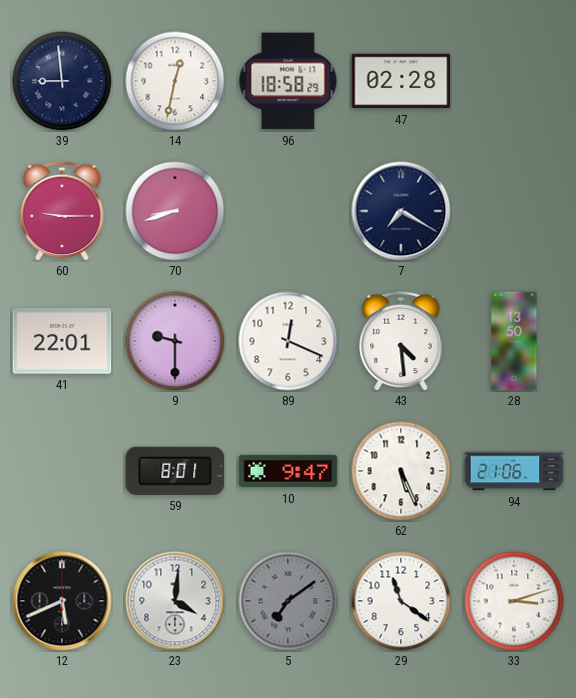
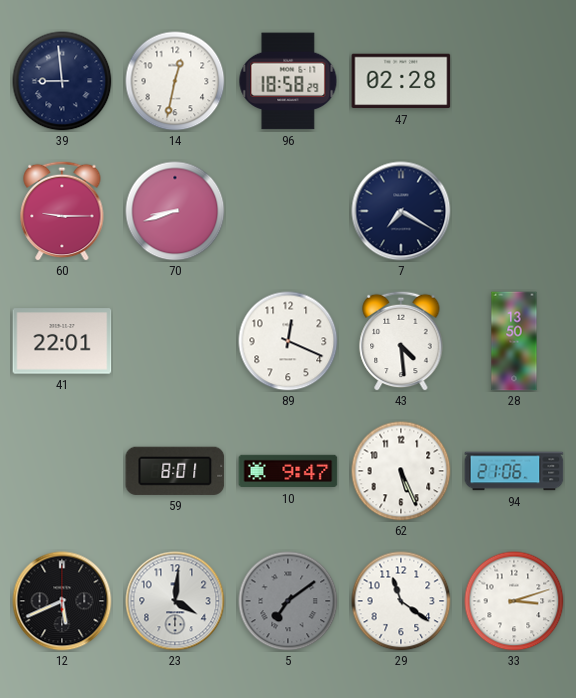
9: 9:30 -> none
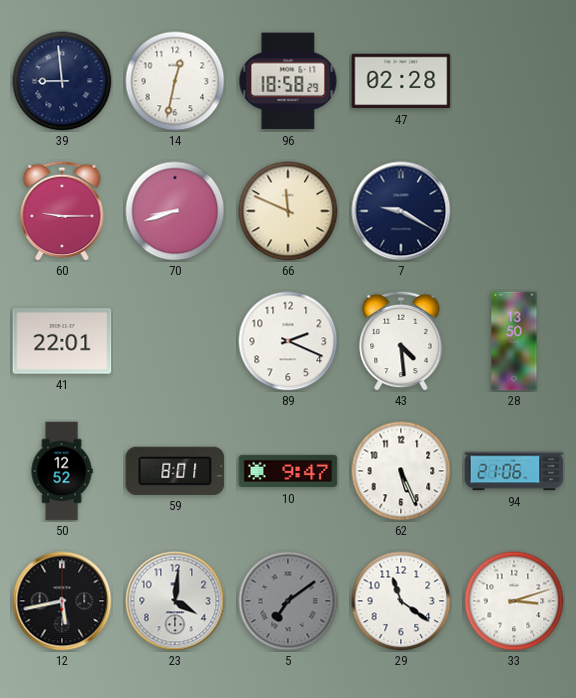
66: none -> 11:49
7: 7:20 -> 9:20
89: 12:19 -> 2:19
50: none -> 12:52
12: 5:41 -> 5:43
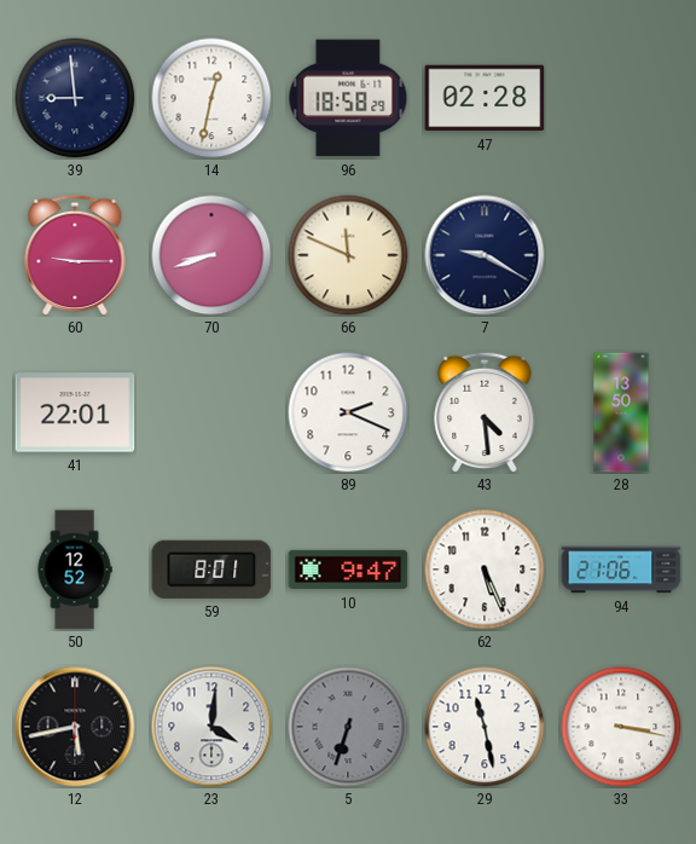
5: 7:09 -> 6:33
29: 11:21 -> 11:28
33: 3:12 -> 3:17
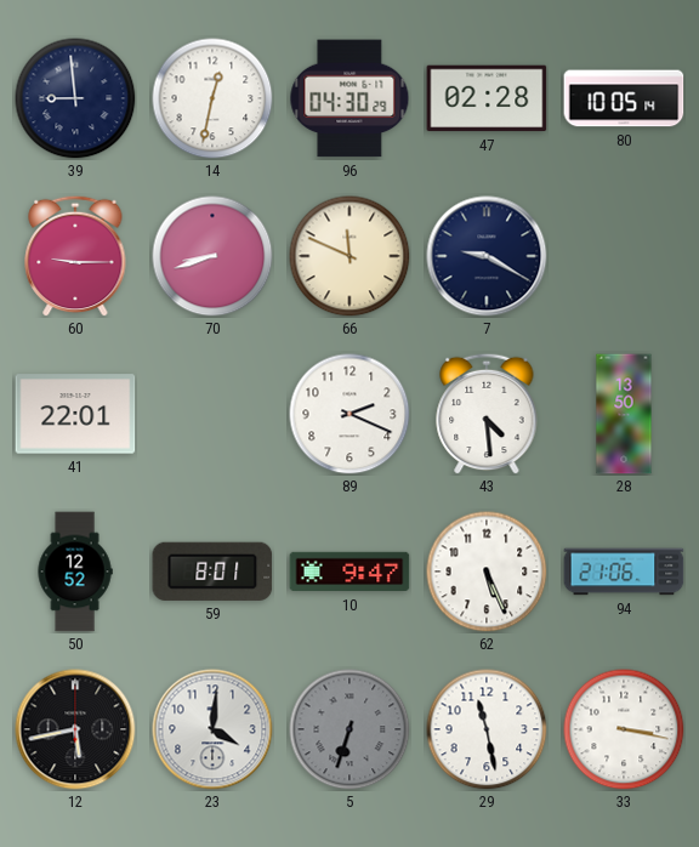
96: 18:58 -> 04:30
80: none -> 10:05
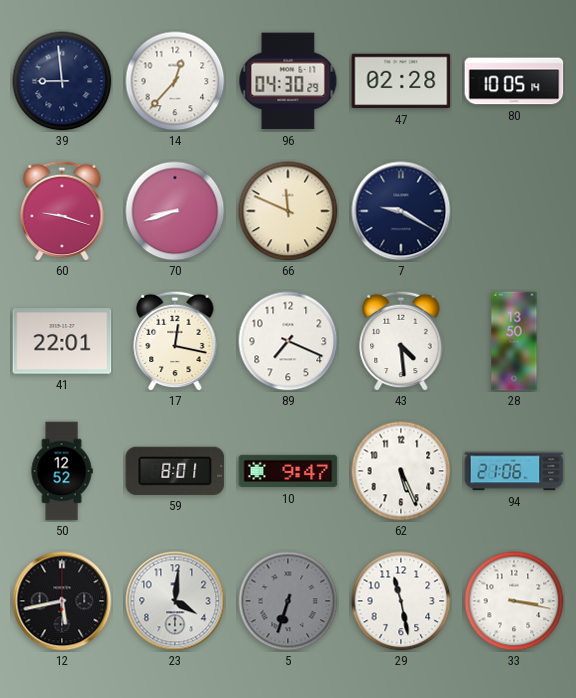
14: 12:32 -> 12:37
60: 9:15 -> 9:18
17: none -> 12:17
89: 2:19 -> 7:19
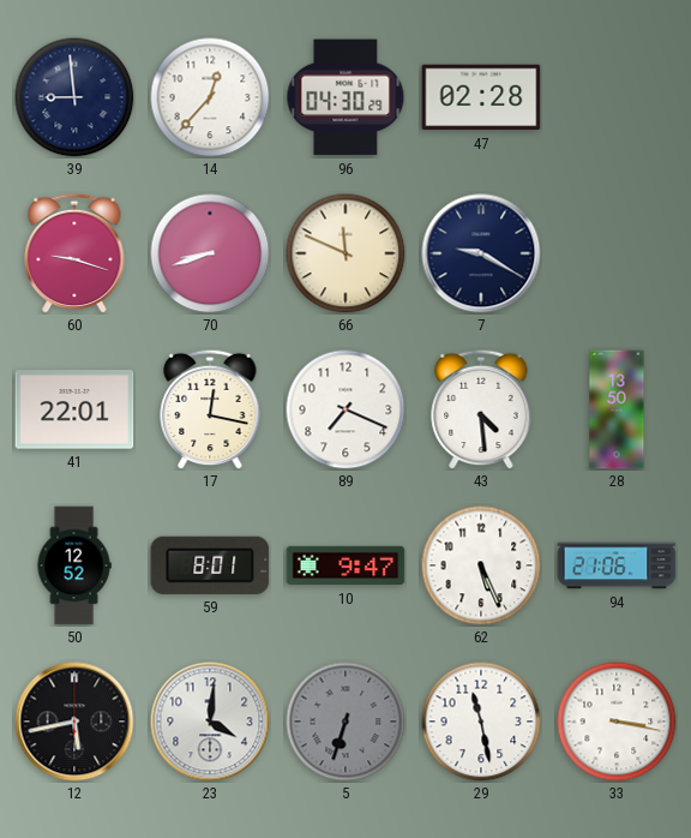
80: 10:05 -> none
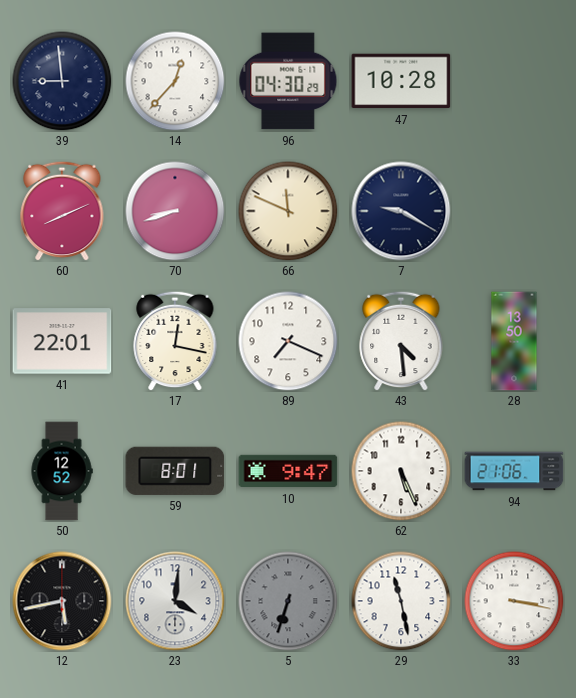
47: 02:28 -> 10:28
60: 9:18 -> 8:11
